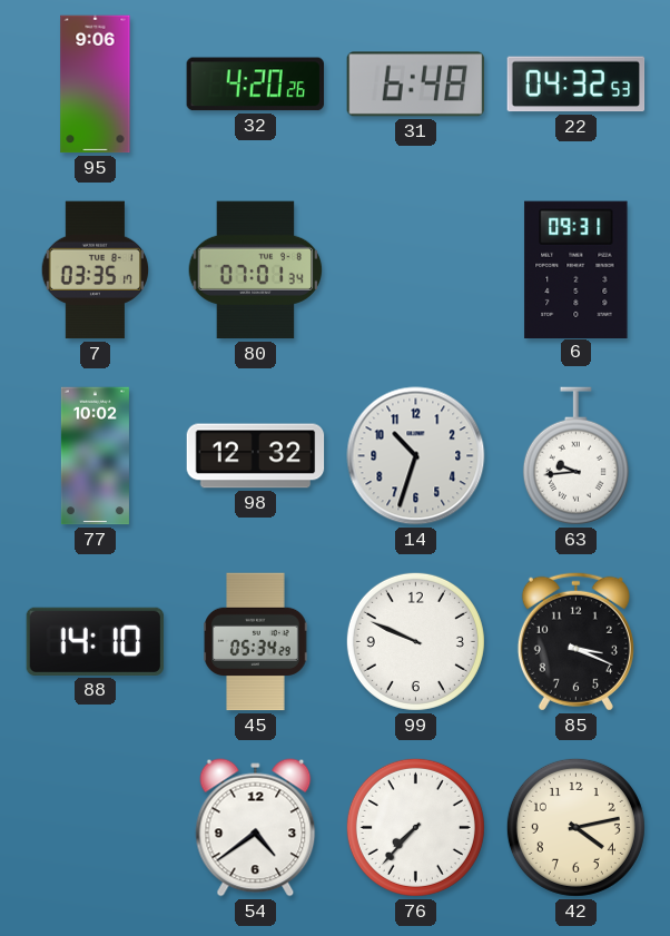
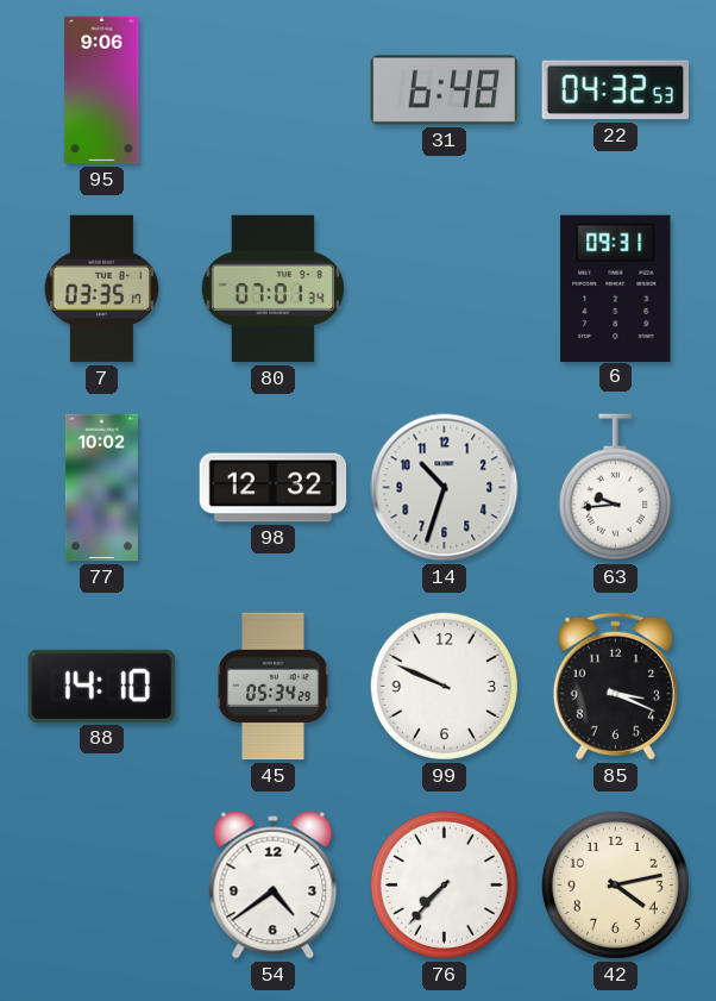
32: 4:20 -> none
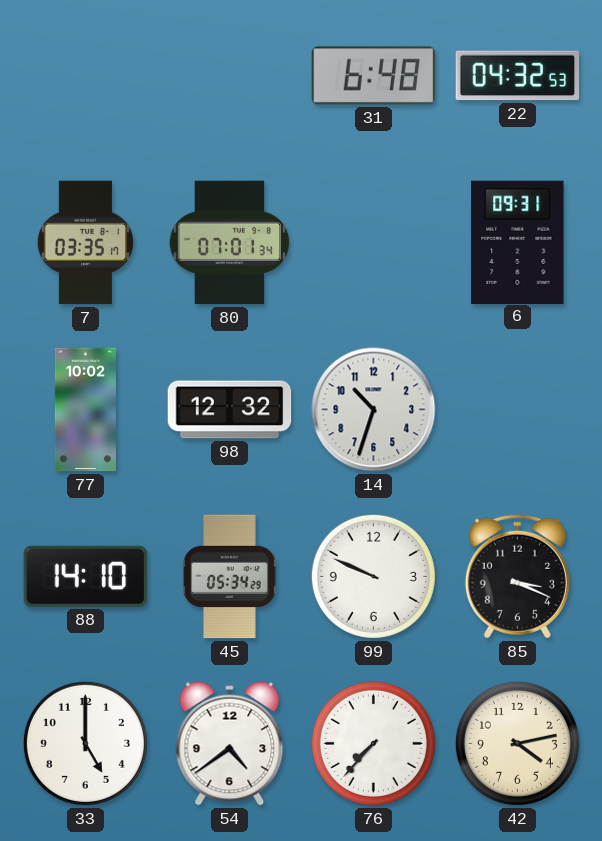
95: 9:06 -> none
63: 9:44 -> none
33: none -> 5:00
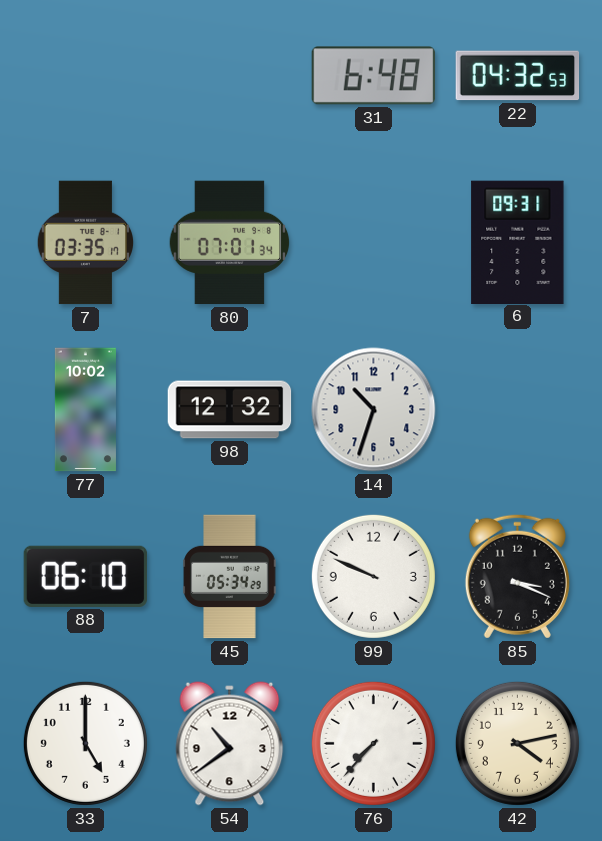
88: 14:10 -> 06:10
54: 4:39 -> 10:39
